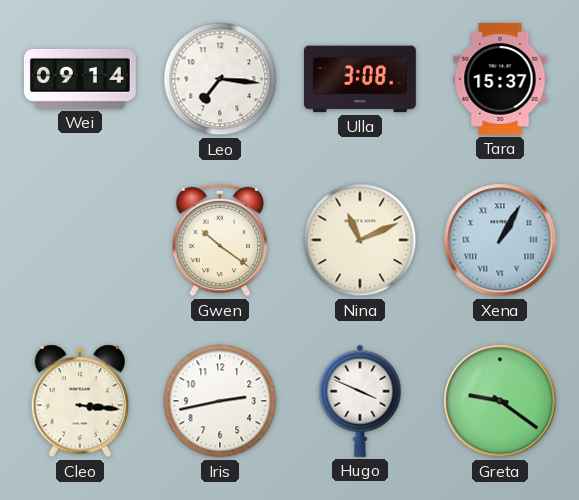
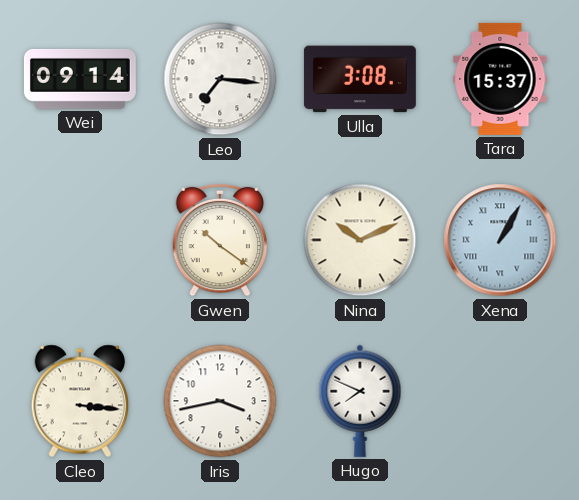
Nina: 11:11 -> 10:11
Iris: 2:43 -> 3:43
Hugo: 3:49 -> 7:49
Greta: 9:21 -> none
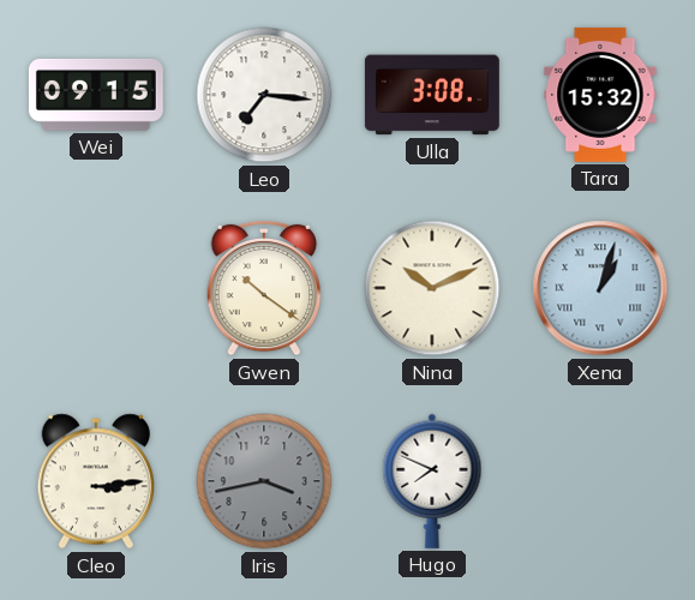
Wei: 09:14 -> 09:15
Tara: 15:37 -> 15:32
Xena: 1:05 -> 1:03
Cleo: 3:16 -> 3:14
Iris dial: white -> grey
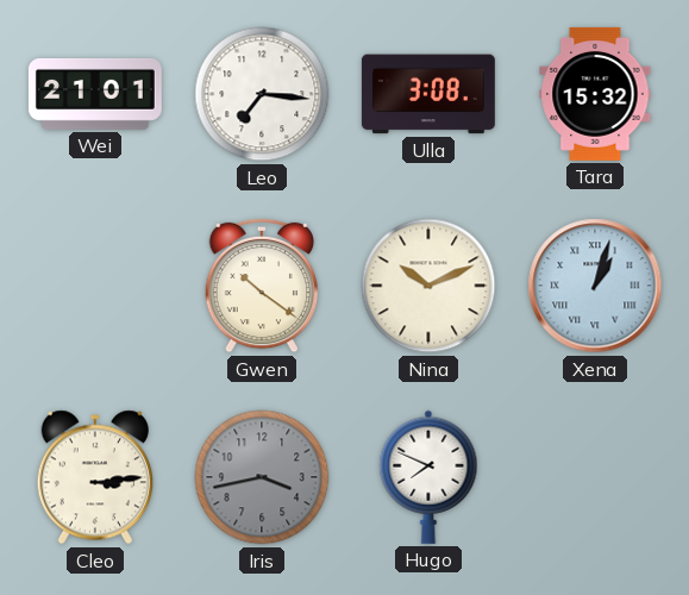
Wei: 09:15 -> 21:01
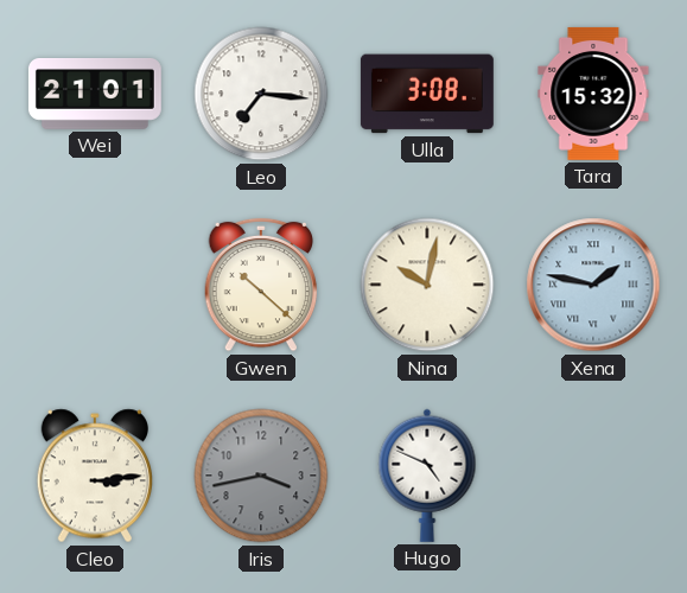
Gwen: 10:21 -> 10:22
Nina: 10:11 -> 10:02
Xena: 1:03 -> 1:47
Hugo: 7:49 -> 4:49
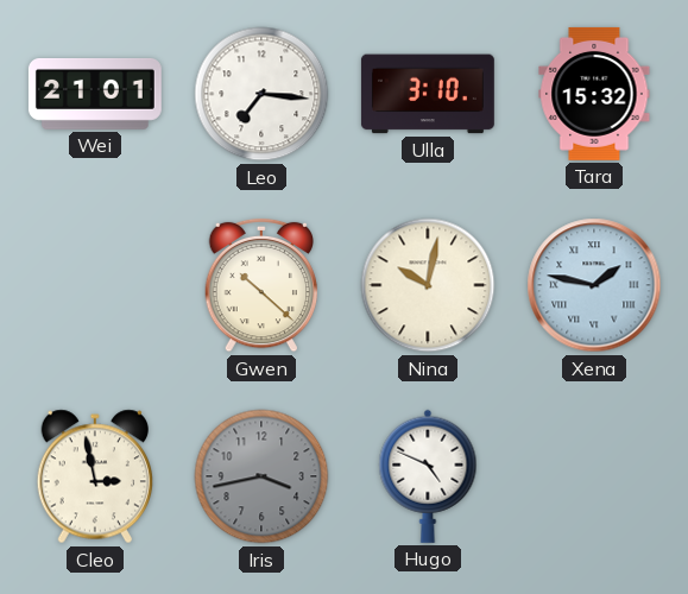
Ulla: 3:08 -> 3:10
Cleo: 3:14 -> 2:58
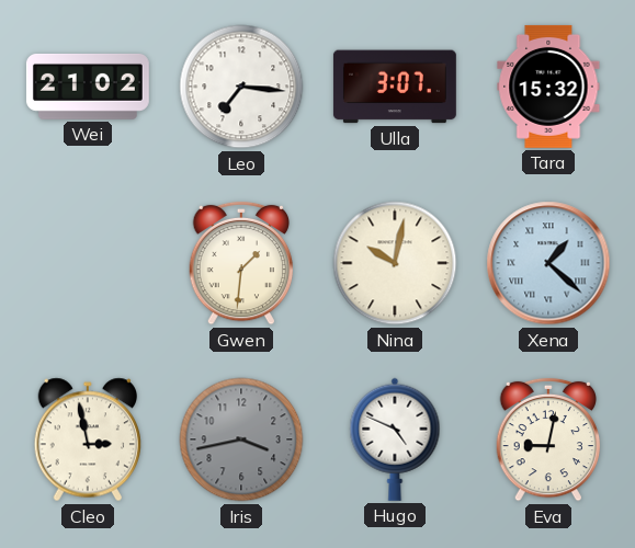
Wei: 21:01 -> 21:02
Ulla: 3:10 -> 3:07
Gwen: 10:22 -> 1:31
Xena: 1:47 -> 1:22
Eva: none -> 9:02
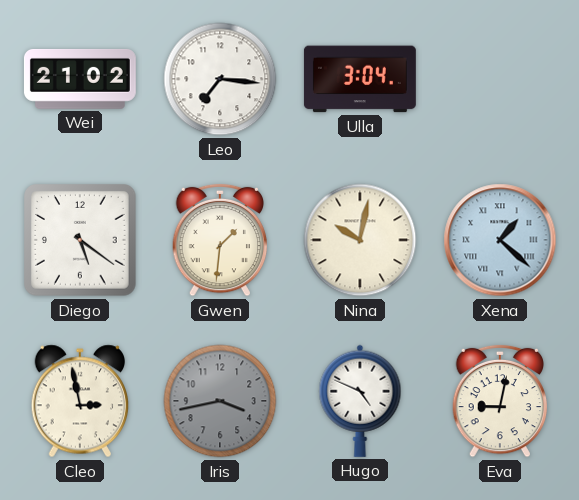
Ulla: 3:07 -> 3:04
Tara: 15:32 -> none
Diego: none -> 5:21
